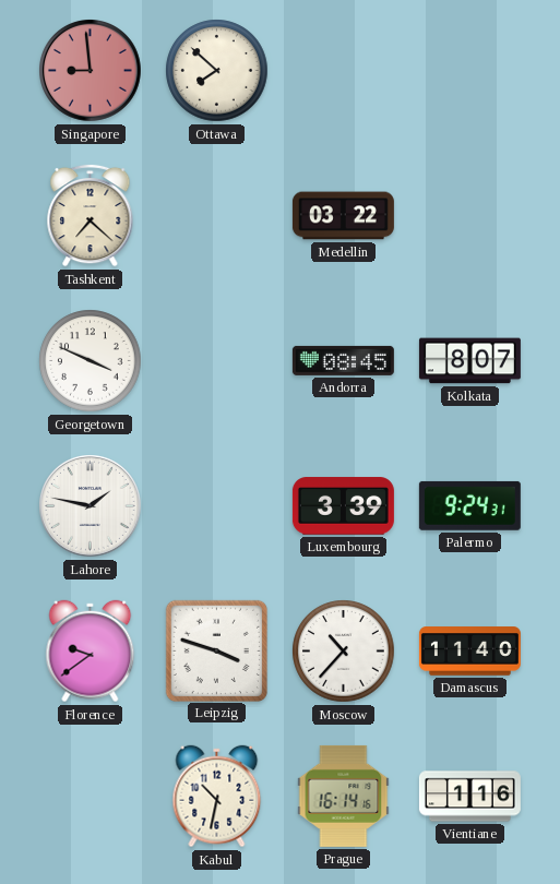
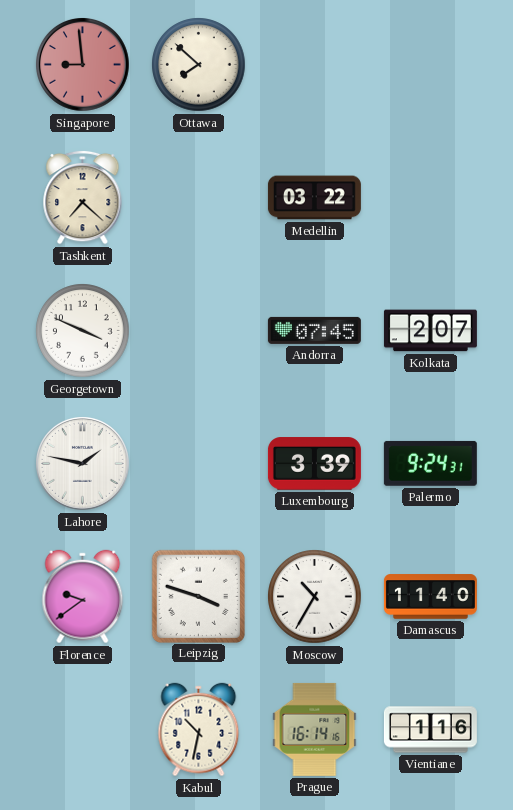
Andorra: 08:45 -> 07:45
Kolkata: 8:07 -> 2:07
Moscow: 10:37 -> 10:35
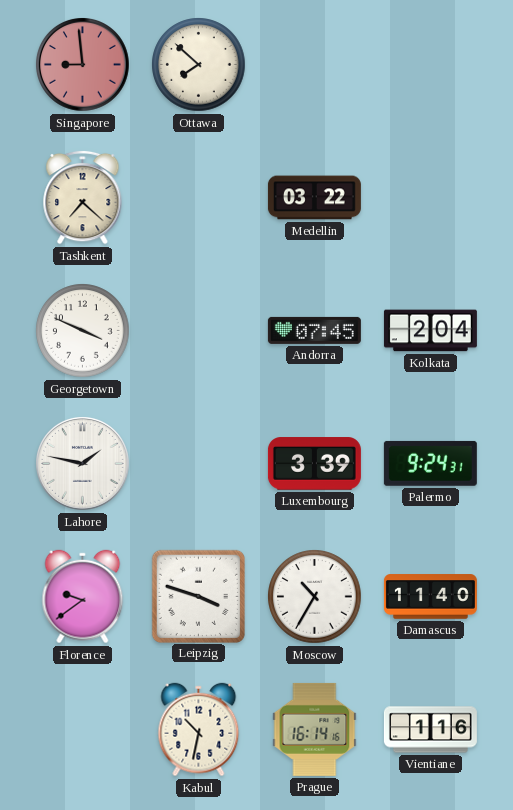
Kolkata: 2:07 -> 2:04
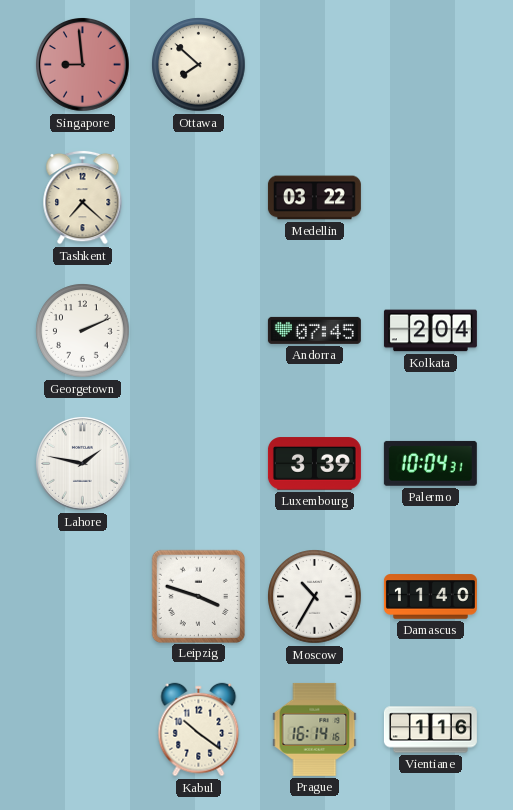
Georgetown: 3:49 -> 2:11
Palermo: 9:24 -> 10:04
Florence: 9:39 -> none
Kabul: 10:32 -> 10:21
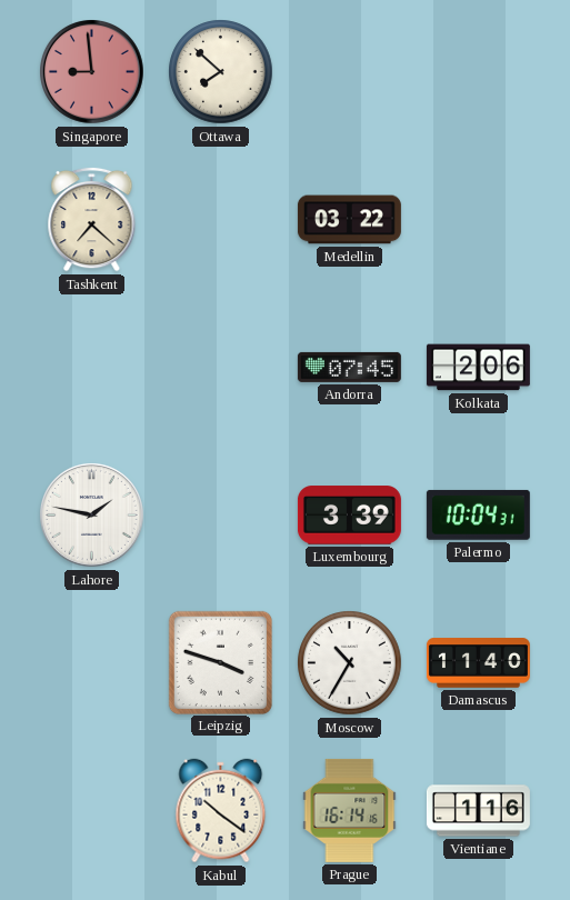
Georgetown: 2:11 -> none
Kolkata: 2:04 -> 2:06
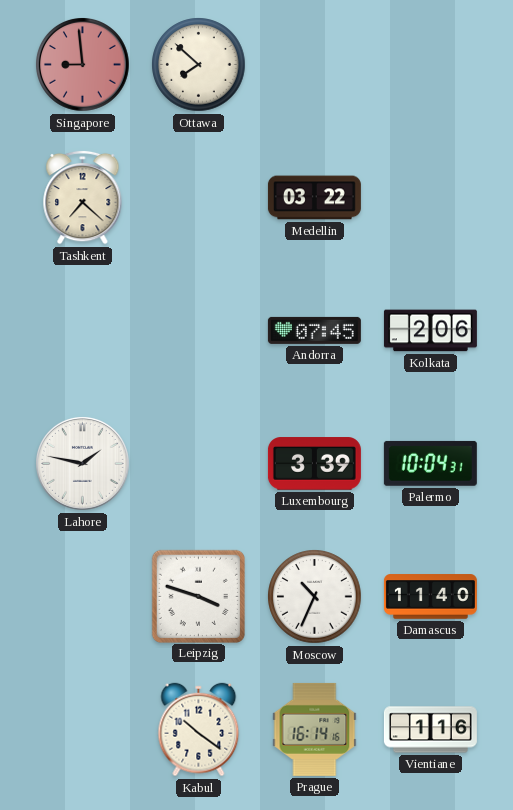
Moscow: 10:35 -> 10:34
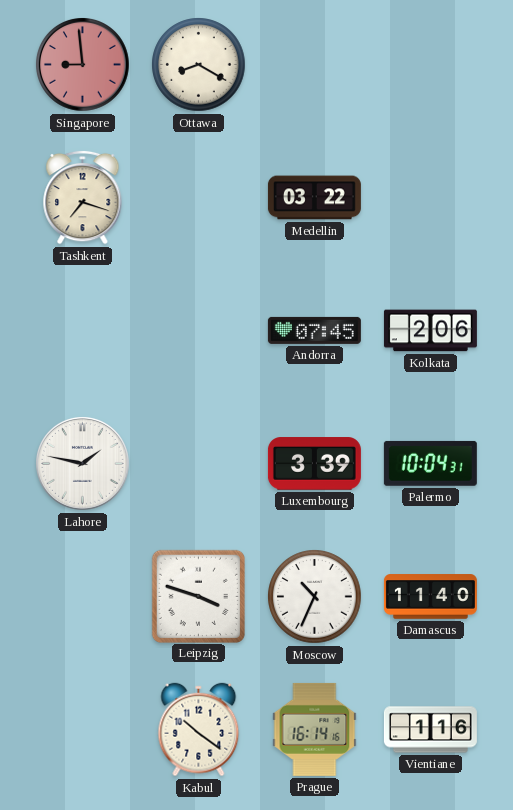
Ottawa: 7:52 -> 8:20
Tashkent: 7:22 -> 7:18
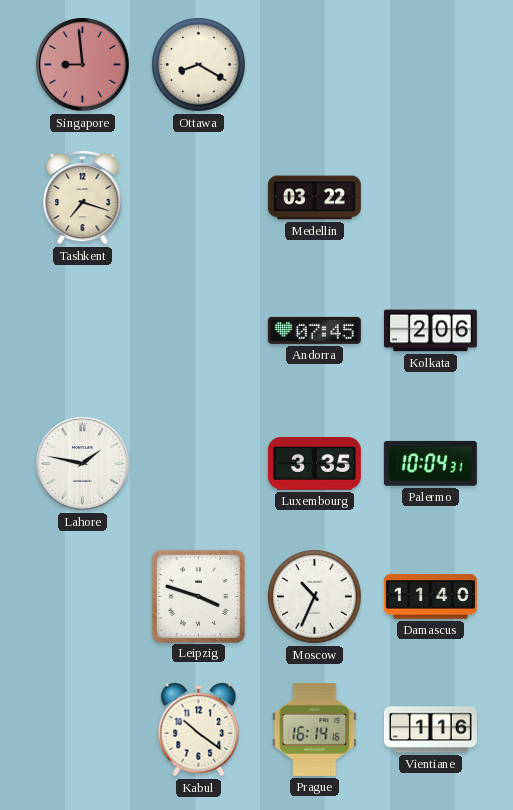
Luxembourg: 3:39 -> 3:35
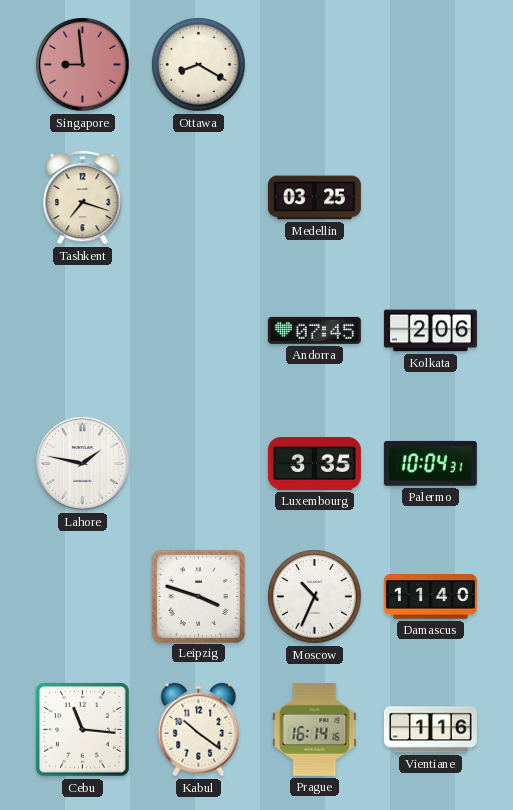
Medellin: 03:22 -> 03:25
Cebu: none -> 11:16
